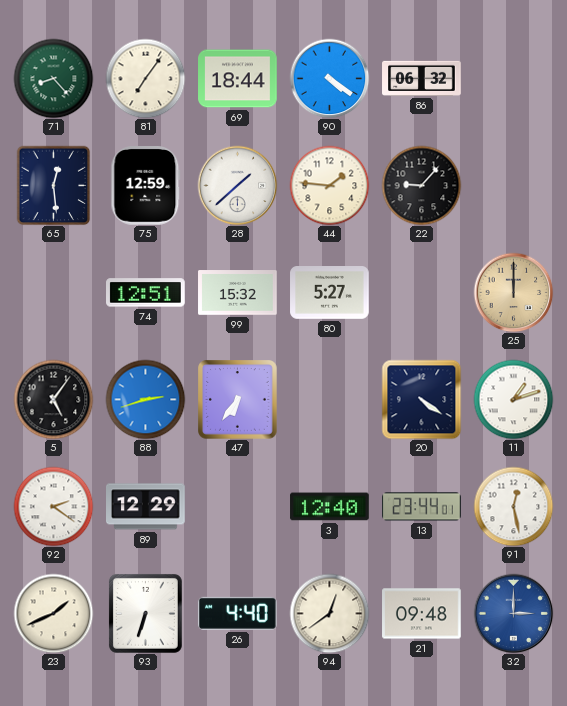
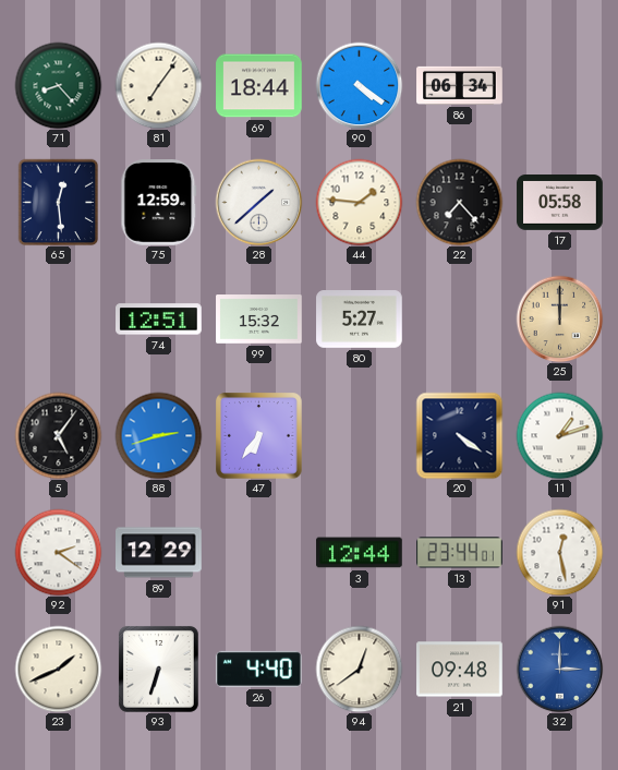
86: 06:32 -> 06:34
22: 9:07 -> 7:23
17: none -> 05:58
3: 12:40 -> 12:44
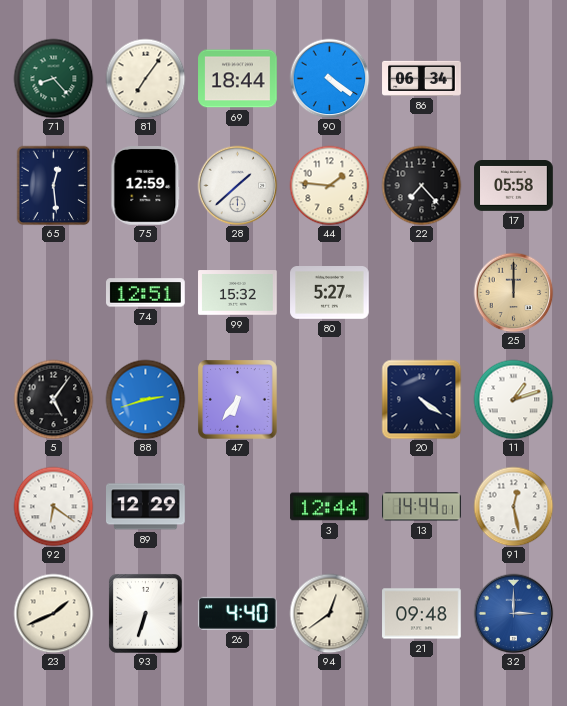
92: 2:21 -> 6:21
13: 23:44 -> 14:44
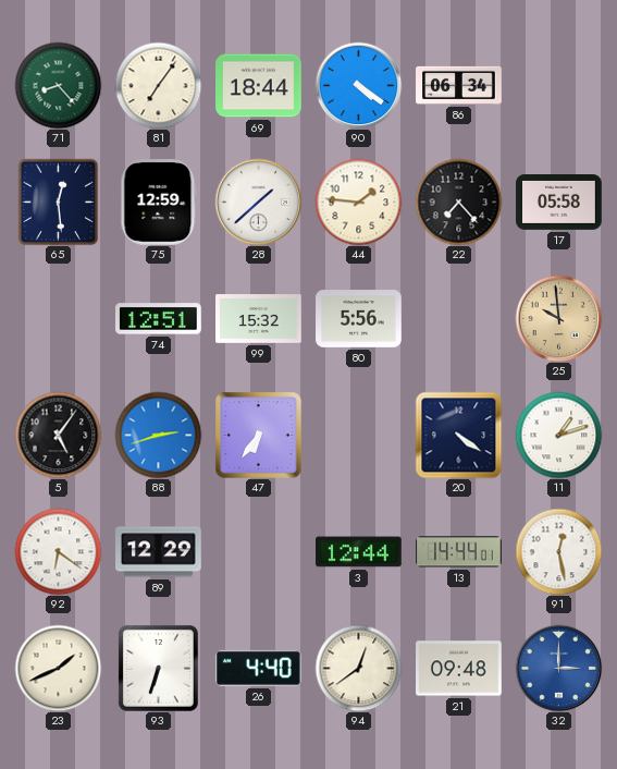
80: 5:27 -> 5:56
25: 12:00 -> 9:59
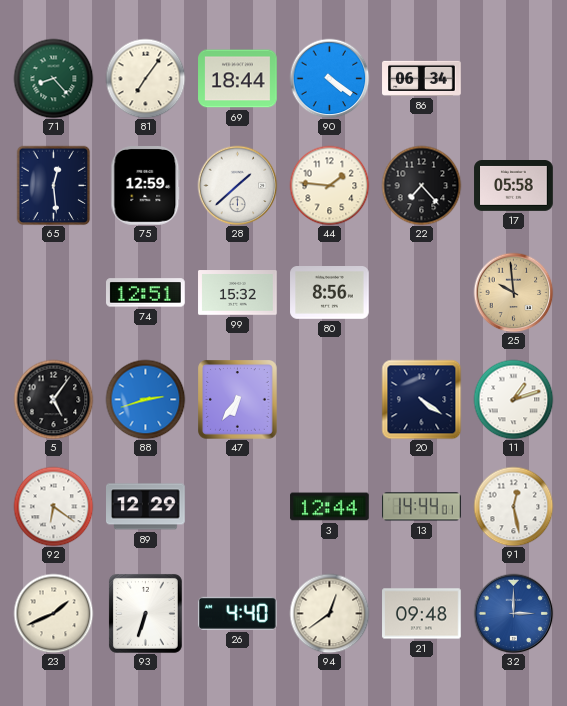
80: 5:56 -> 8:56
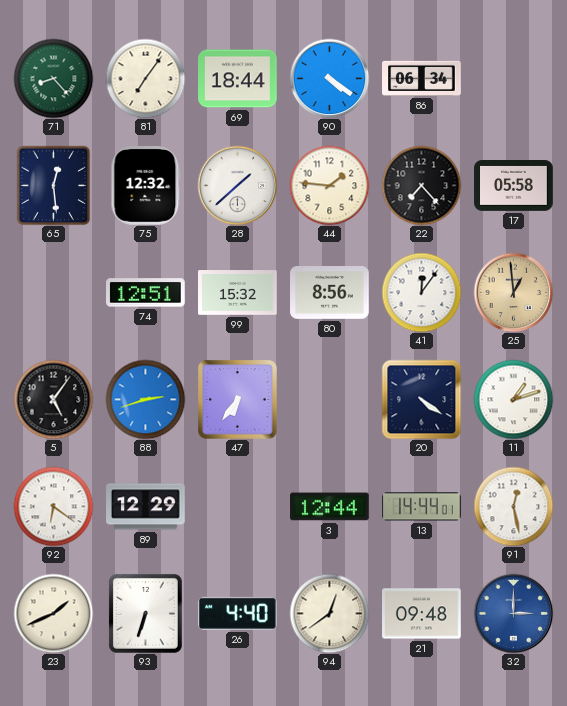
75: 12:59 -> 12:32
41: none -> 12:06
25: 9:59 -> 12:59
